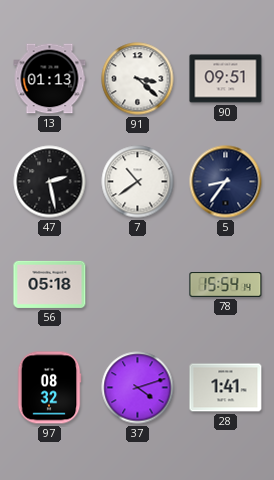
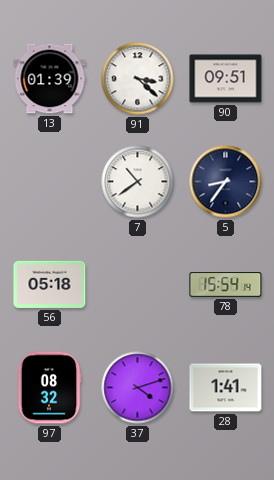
13: 01:13 -> 01:39
47: 2:28 -> none
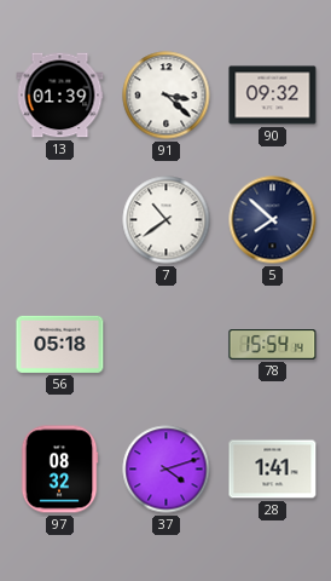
90: 09:51 -> 09:32
5: 8:36 -> 7:52
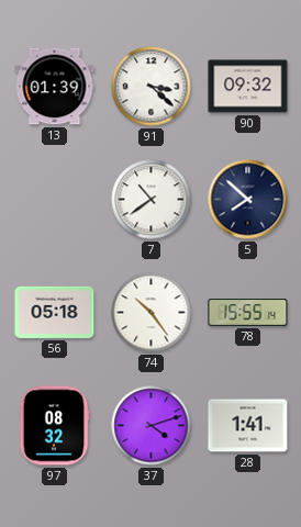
74: none -> 10:24
78: 15:54 -> 15:55
